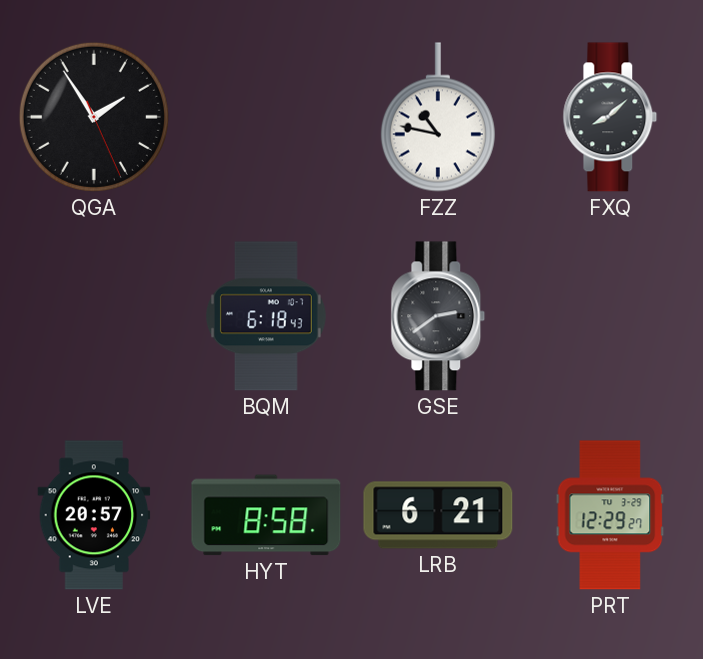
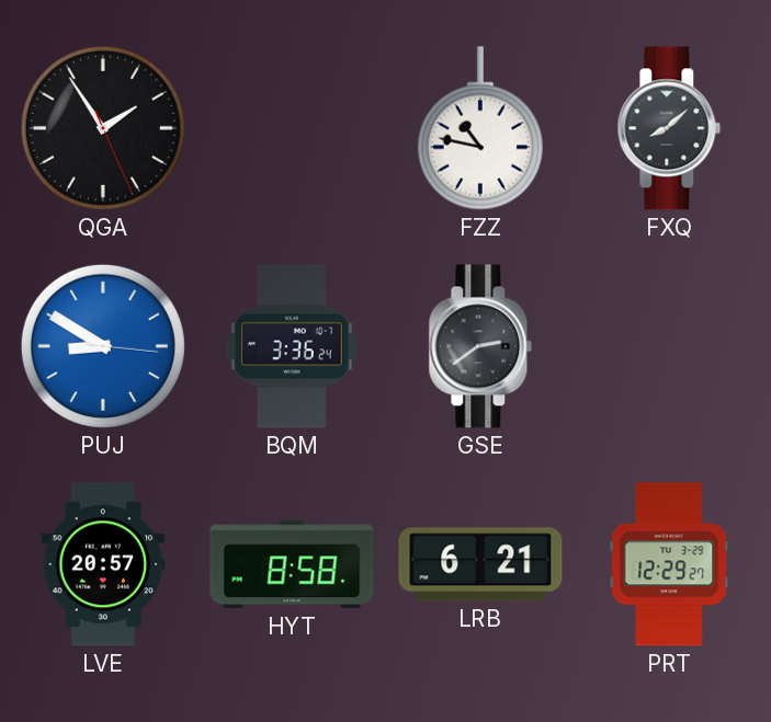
PUJ: none -> 8:50
BQM: 6:18 -> 3:36
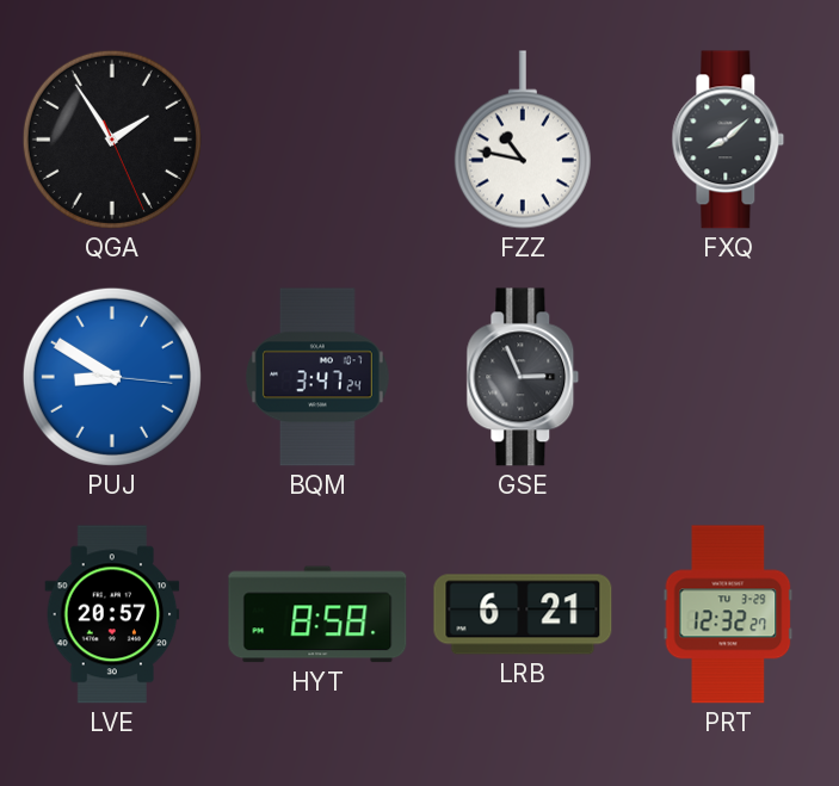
BQM: 3:36 -> 3:47
GSE: 2:39 -> 2:56
PRT: 12:29 -> 12:32
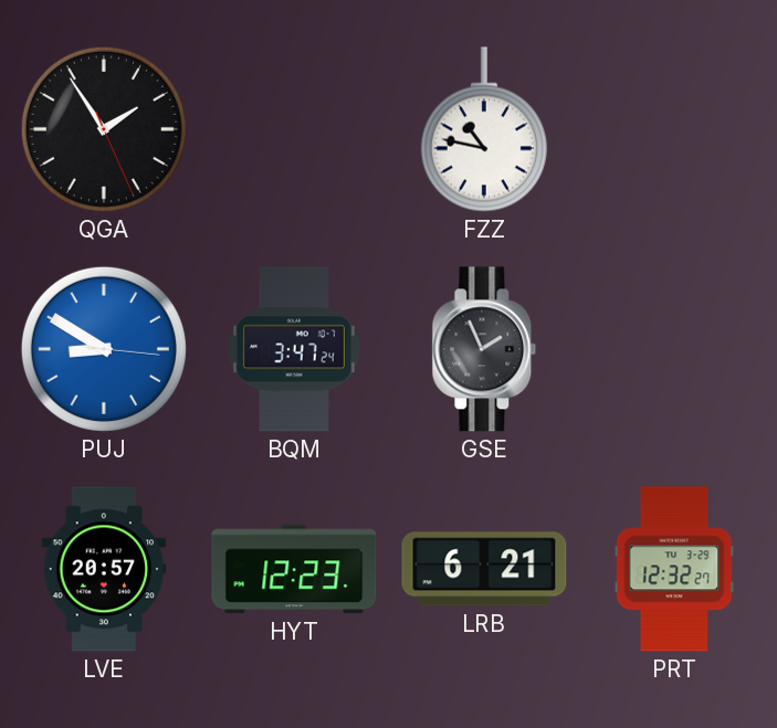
FXQ: 8:08 -> none
GSE: 2:56 -> 1:56
HYT: 8:58 -> 12:23
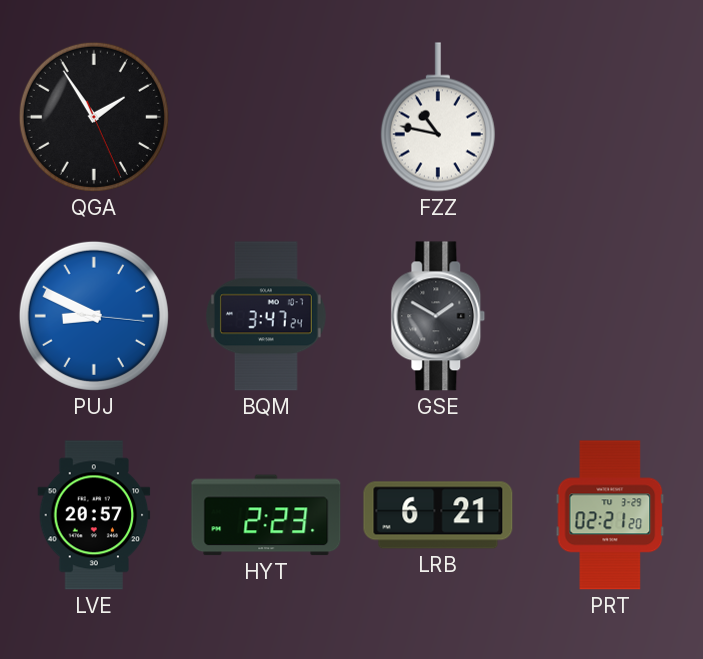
PUJ: 8:50 -> 8:49
GSE: 1:56 -> 1:50
HYT: 12:23 -> 2:23
PRT: 12:32 -> 02:21
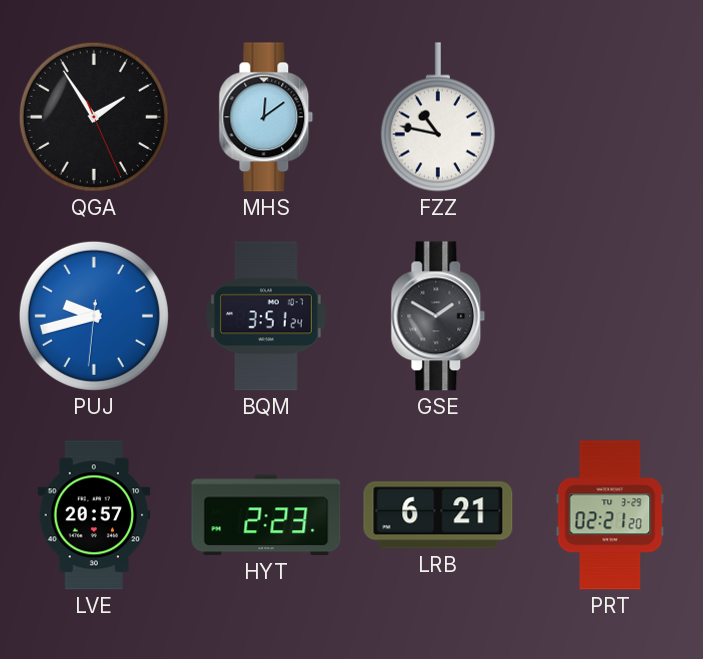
MHS: none -> 12:09
PUJ: 8:49 -> 9:42
BQM: 3:47 -> 3:51
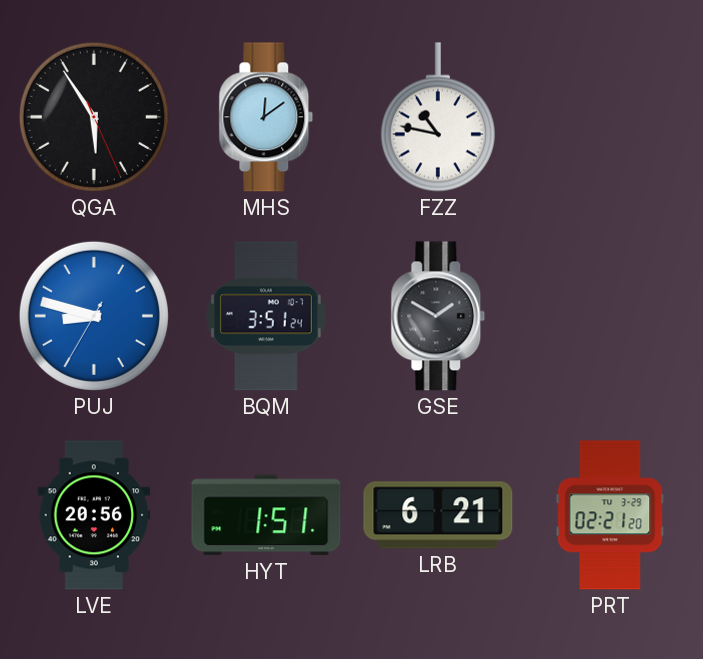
QGA: 1:54 -> 5:54
PUJ: 9:42 -> 8:47
LVE: 20:57 -> 20:56
HYT: 2:23 -> 1:51
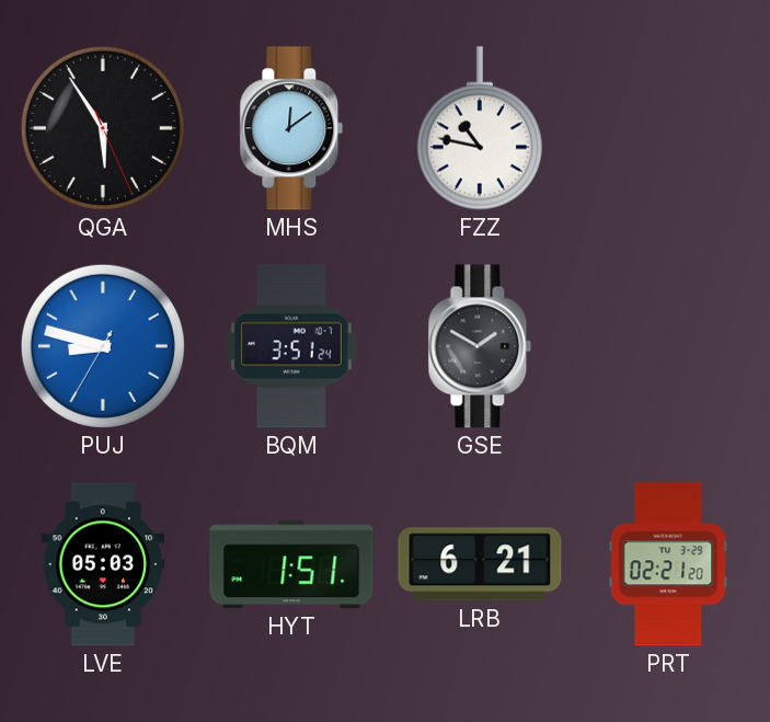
LVE: 20:56 -> 05:03
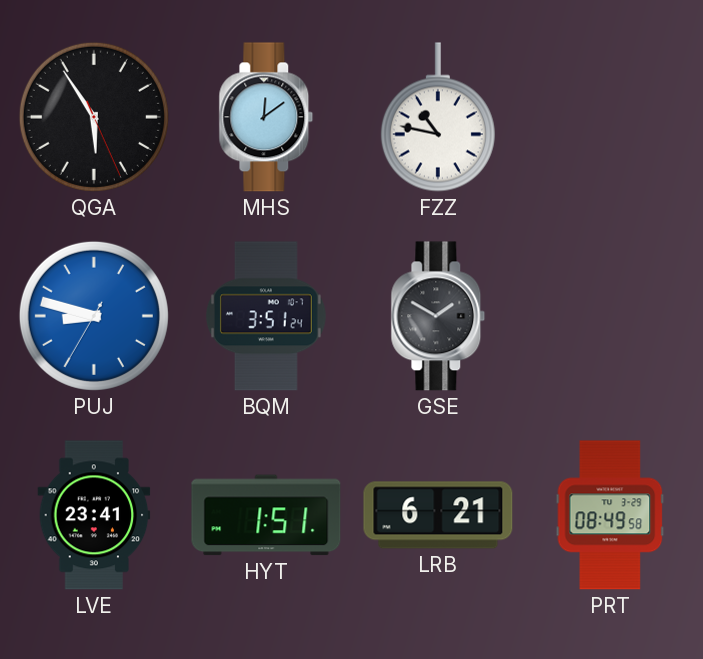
LVE: 05:03 -> 23:41
PRT: 02:21 -> 08:49
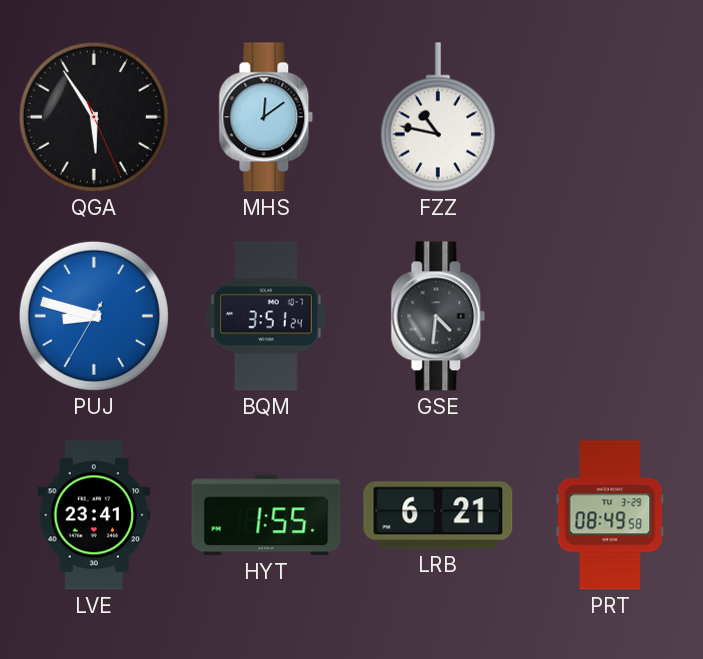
GSE: 1:50 -> 4:31
HYT: 1:51 -> 1:55
